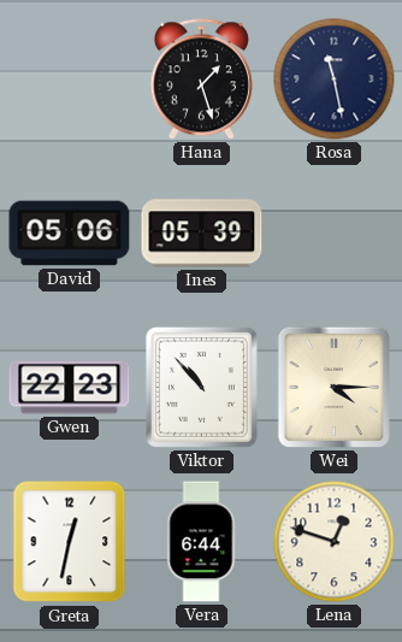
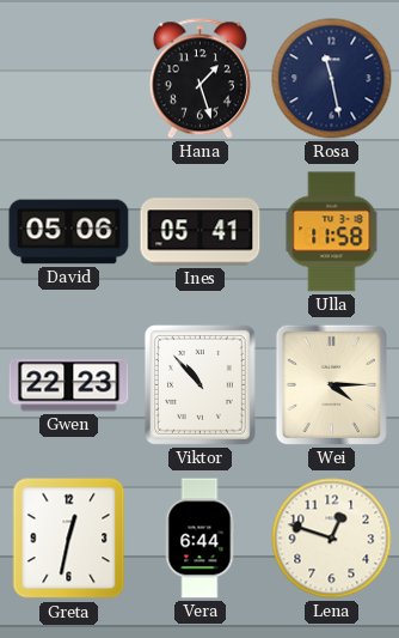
Ines: 05:39 -> 05:41
Ulla: none -> 11:58
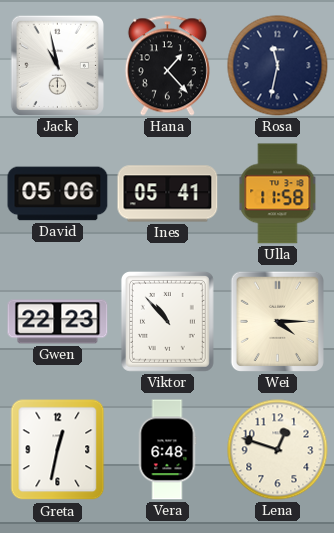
Jack: none -> 10:58
Hana: 1:27 -> 1:23
Rosa: 11:28 -> 11:32
Vera: 6:44 -> 6:48
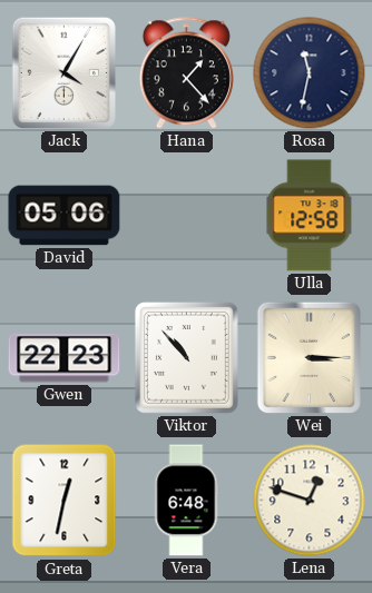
Jack: 10:58 -> 4:05
Ines: 05:41 -> none
Ulla: 11:58 -> 12:58
Wei: 4:15 -> 3:15
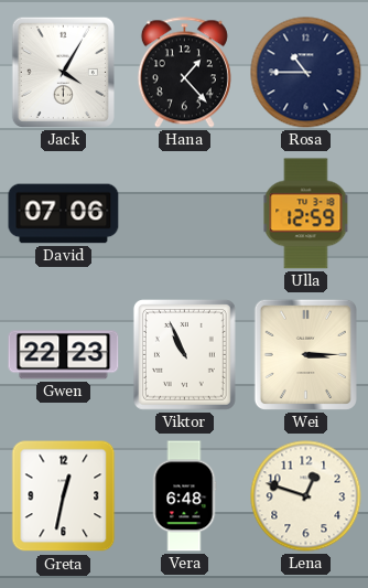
Rosa: 11:32 -> 10:45
David: 05:06 -> 07:06
Ulla: 12:58 -> 12:59
Viktor: 10:53 -> 10:56
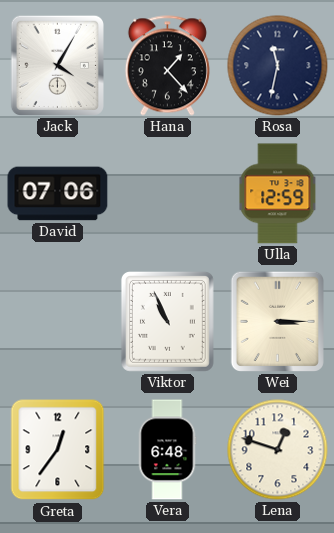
Rosa: 10:45 -> 11:32
Gwen: 22:23 -> none
Greta: 12:32 -> 12:36
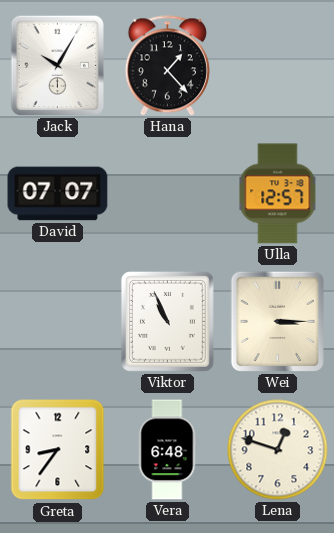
Jack: 4:05 -> 10:05
Rosa: 11:32 -> none
David: 07:06 -> 07:07
Ulla: 12:59 -> 12:57
Greta: 12:36 -> 8:36
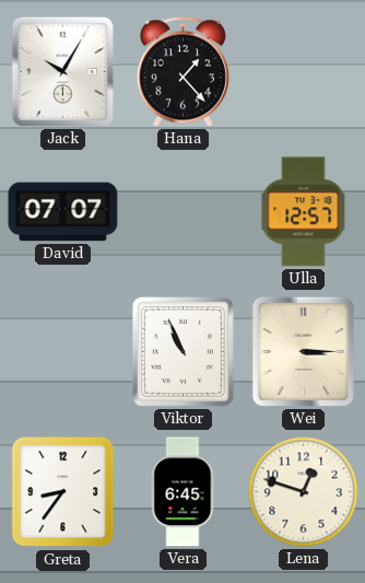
Vera: 6:48 -> 6:45
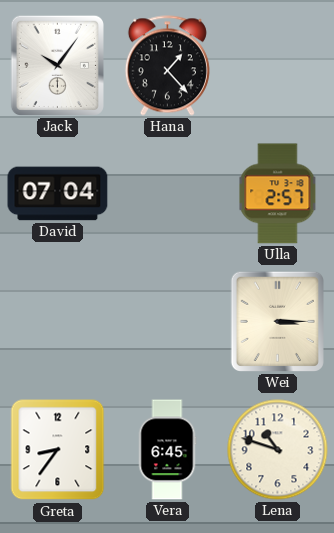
Jack: 10:05 -> 10:06
David: 07:07 -> 07:04
Ulla: 12:57 -> 2:57
Viktor: 10:56 -> none
Lena: 12:48 -> 10:48
